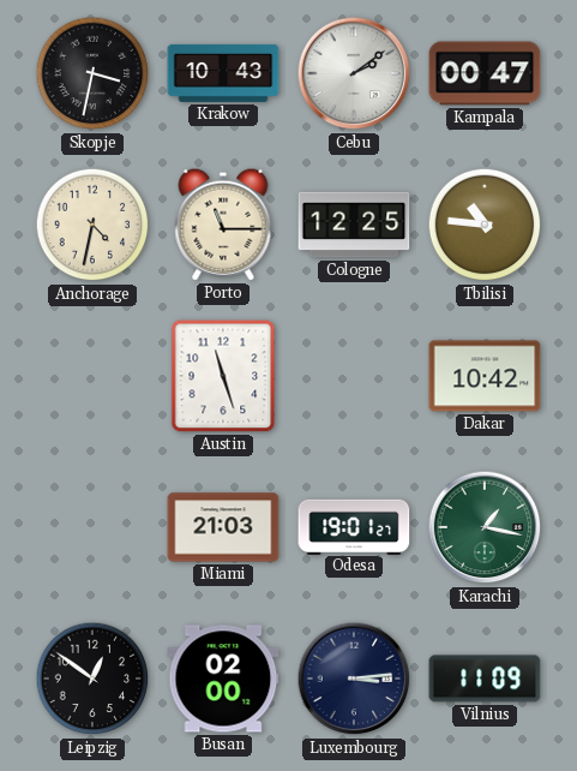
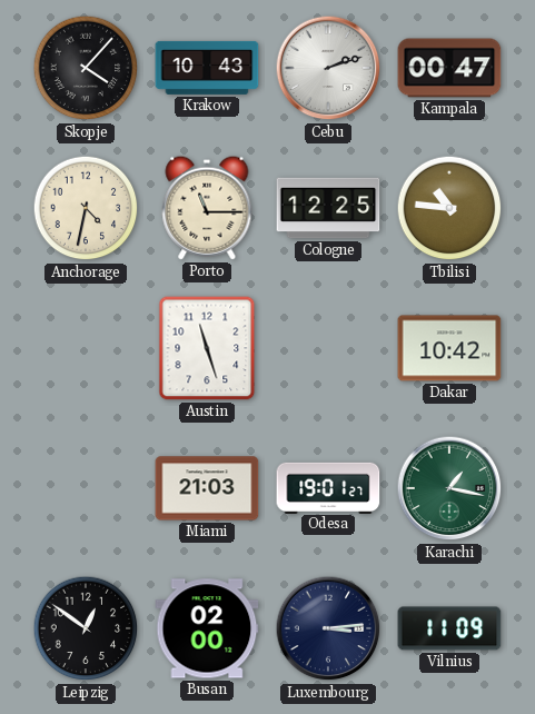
Skopje: 3:32 -> 4:07
Cebu: 2:09 -> 2:12
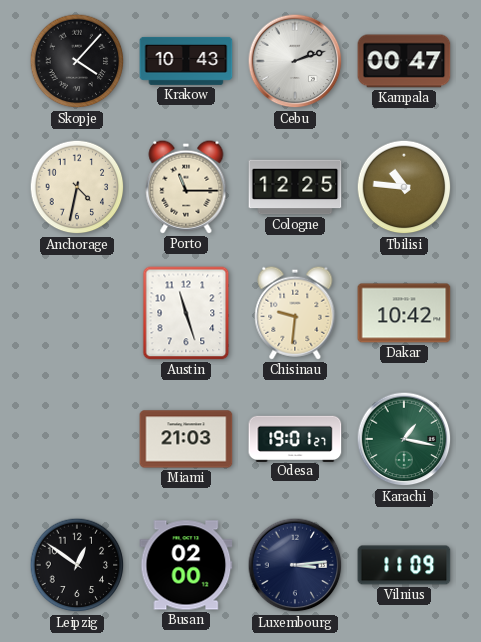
Chisinau: none -> 9:31
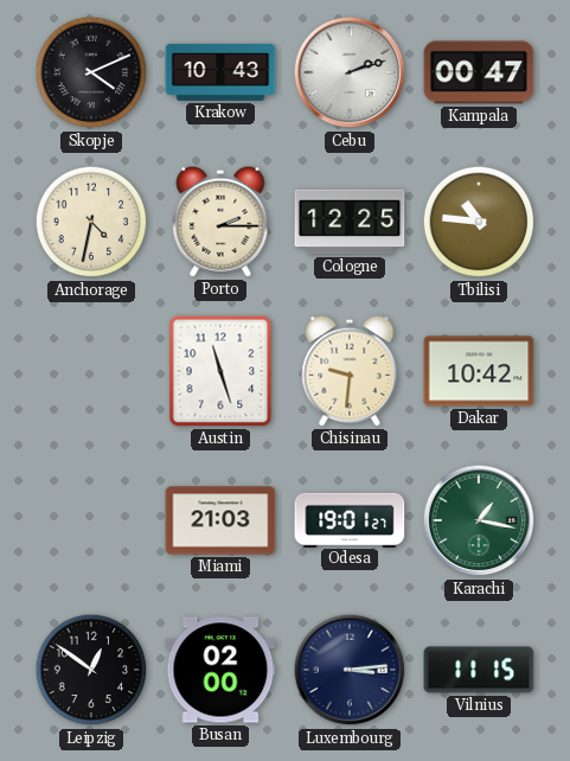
Skopje: 4:07 -> 4:11
Porto: 11:15 -> 2:15
Vilnius: 11:09 -> 11:15
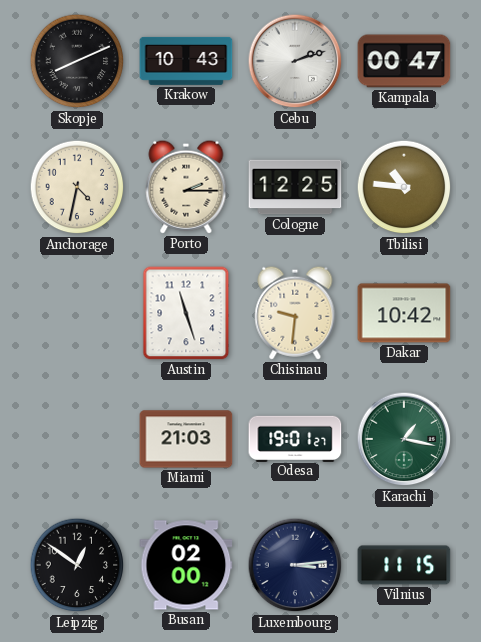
Skopje: 4:11 -> 8:11
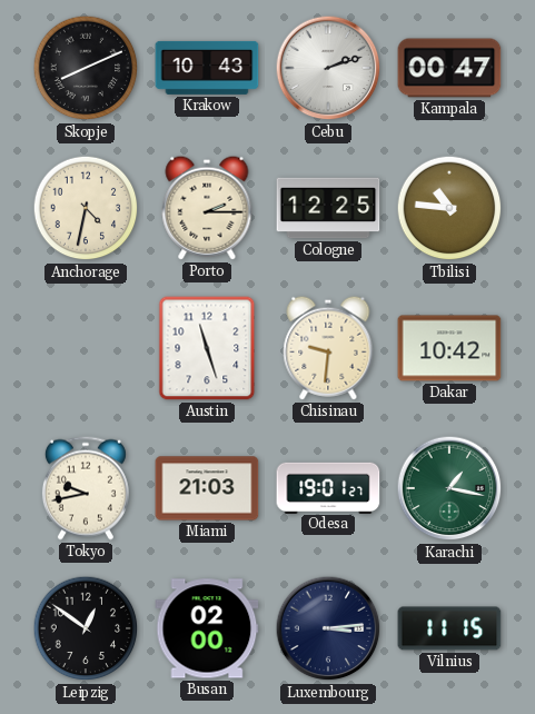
Tokyo: none -> 9:43
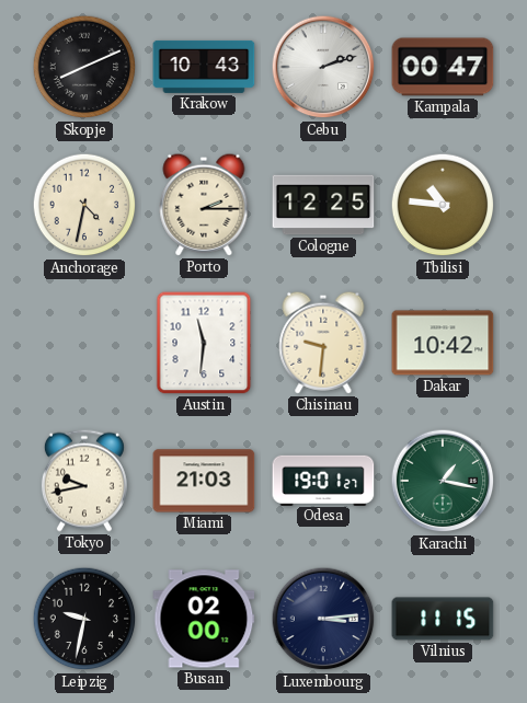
Austin: 11:27 -> 11:31
Leipzig: 12:51 -> 9:32
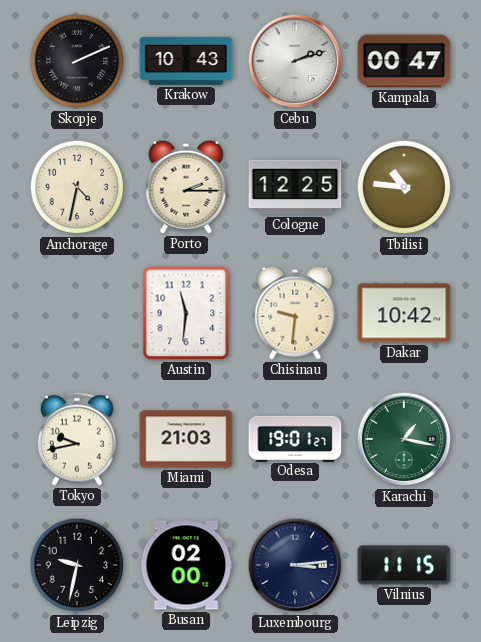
Skopje: 8:11 -> 2:11
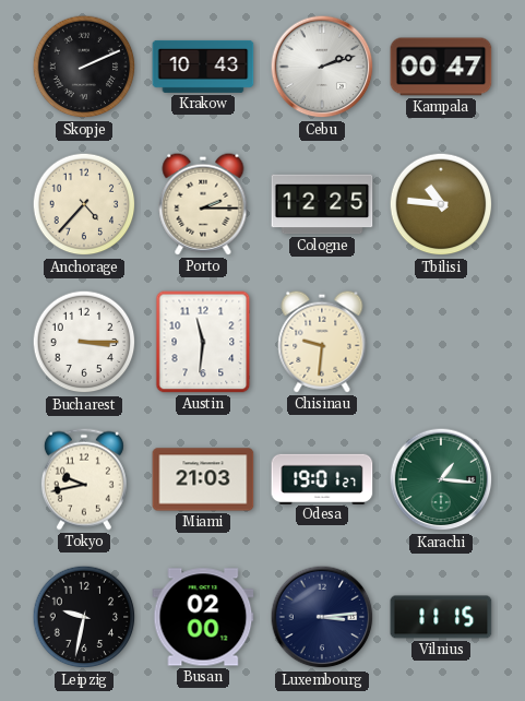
Anchorage: 4:32 -> 4:37
Bucharest: none -> 3:15
Dakar: 10:42 -> none
Karachi: 1:17 -> 1:16
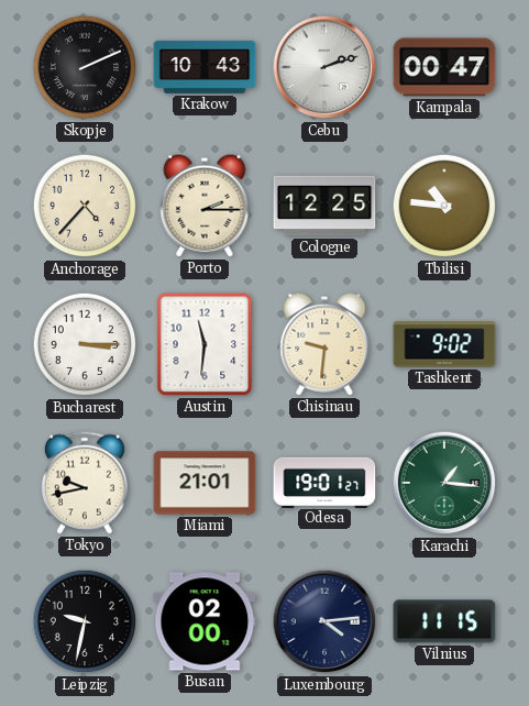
Tashkent: none -> 9:02
Miami: 21:03 -> 21:01
Luxembourg: 3:14 -> 4:14
